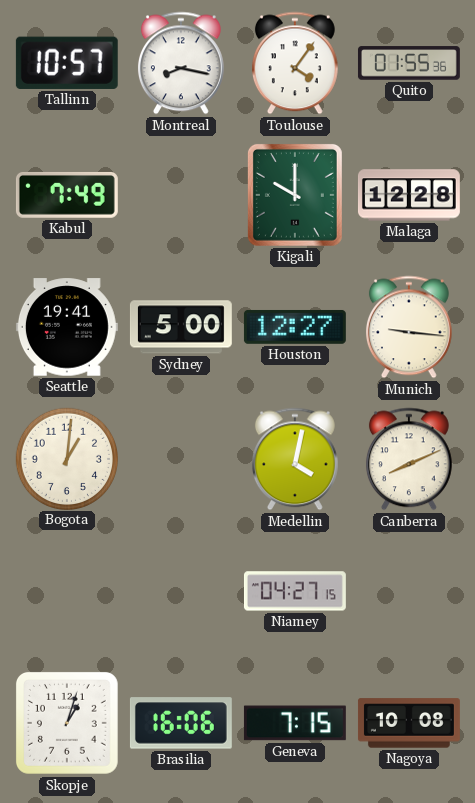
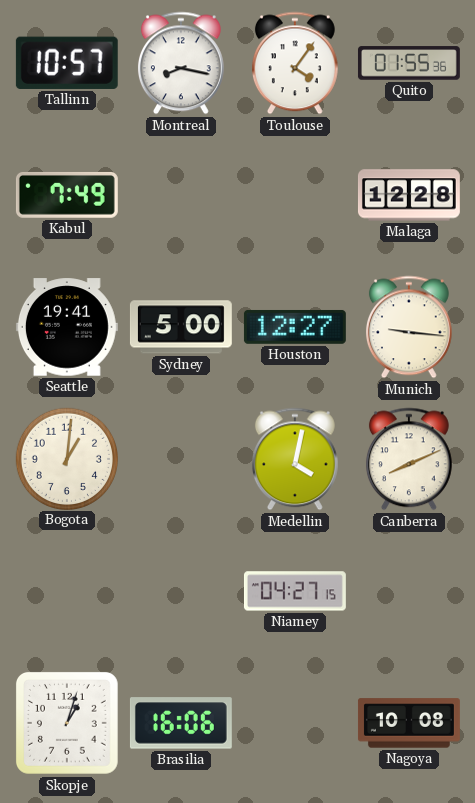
Kigali: 10:00 -> none
Geneva: 7:15 -> none
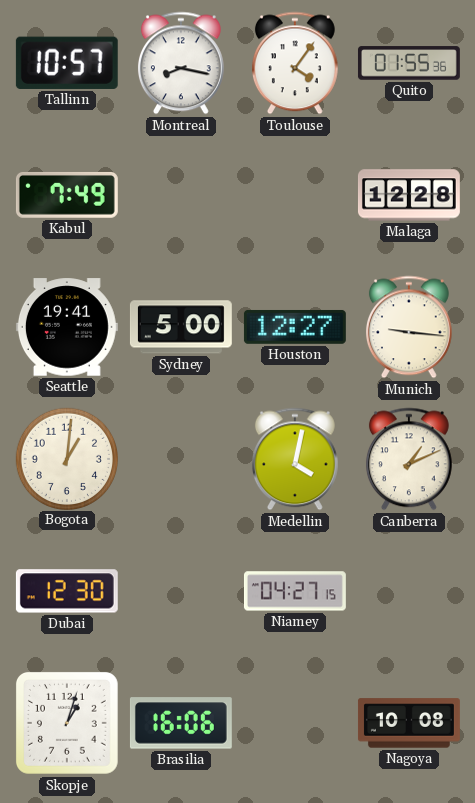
Canberra: 8:11 -> 1:11
Dubai: none -> 12:30
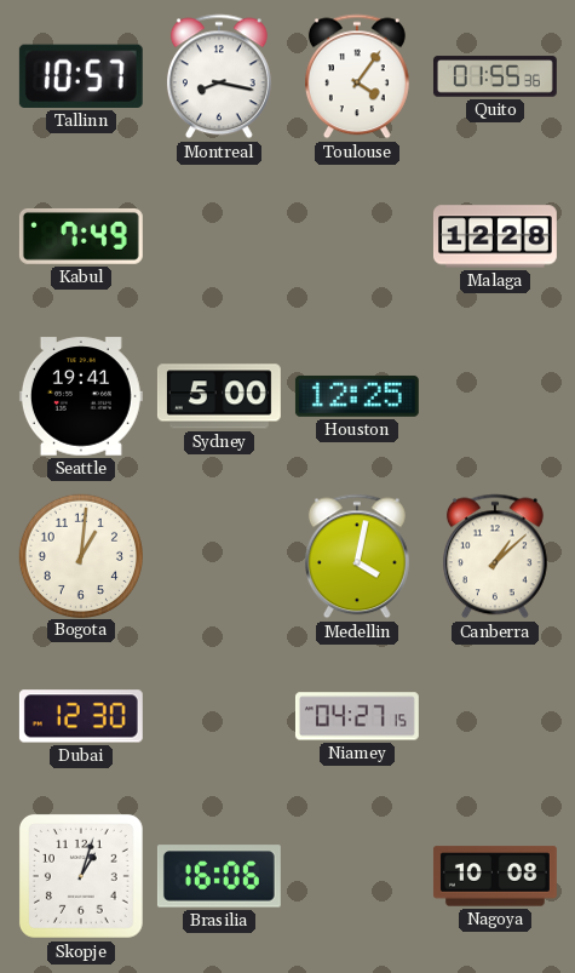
Houston: 12:27 -> 12:25
Munich: 9:16 -> none
Canberra: 1:11 -> 1:08
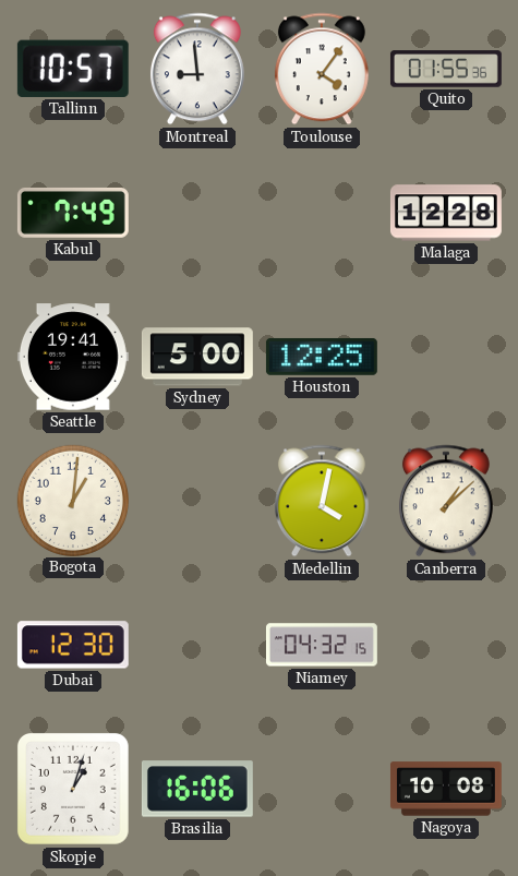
Montreal: 8:17 -> 8:59
Niamey: 04:27 -> 04:32
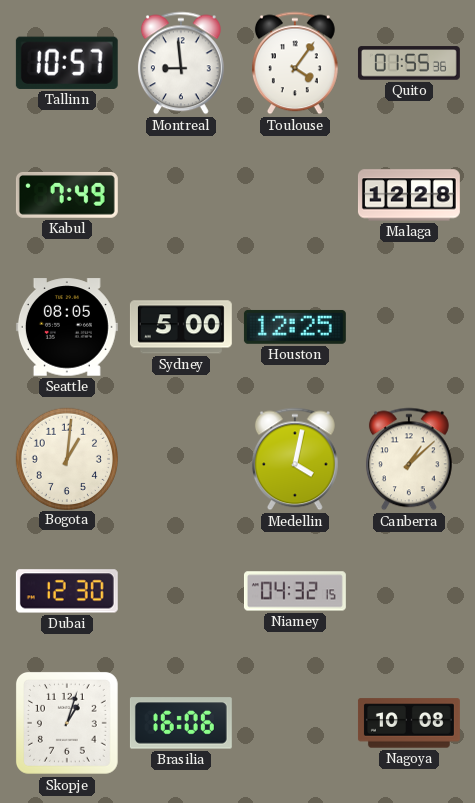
Seattle: 19:41 -> 08:05
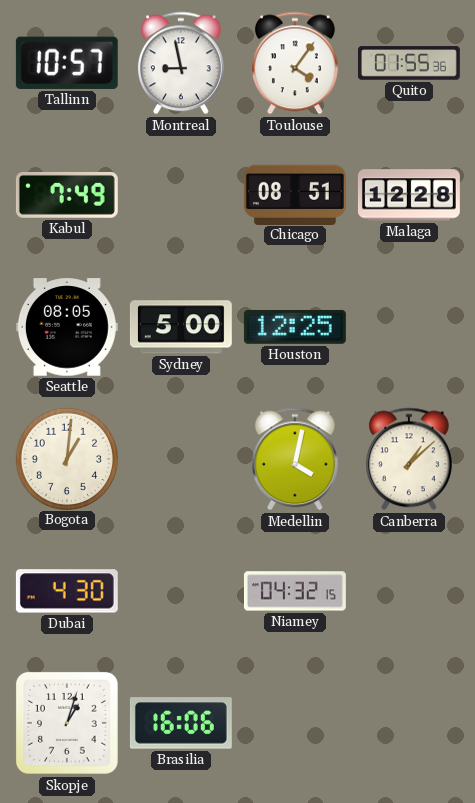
Montreal: 8:59 -> 8:58
Chicago: none -> 08:51
Dubai: 12:30 -> 4:30
Nagoya: 10:08 -> none
